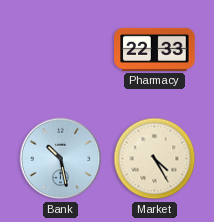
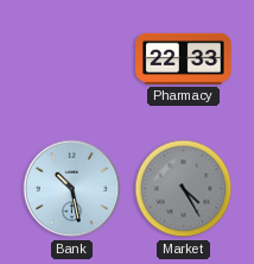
Market dial: cream -> grey
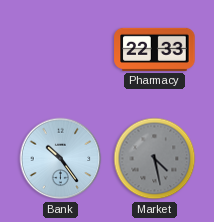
Bank: 10:28 -> 10:24
Market: 4:25 -> 4:28
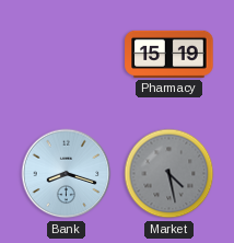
Pharmacy: 22:33 -> 15:19
Bank: 10:24 -> 8:18
